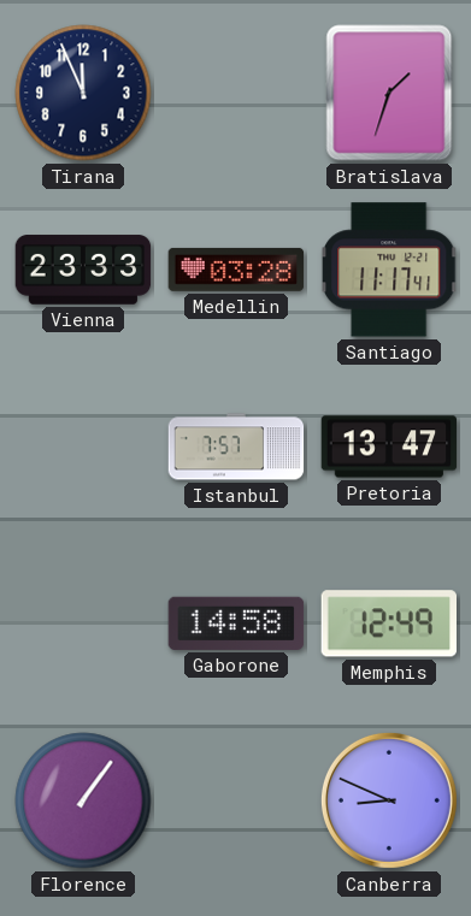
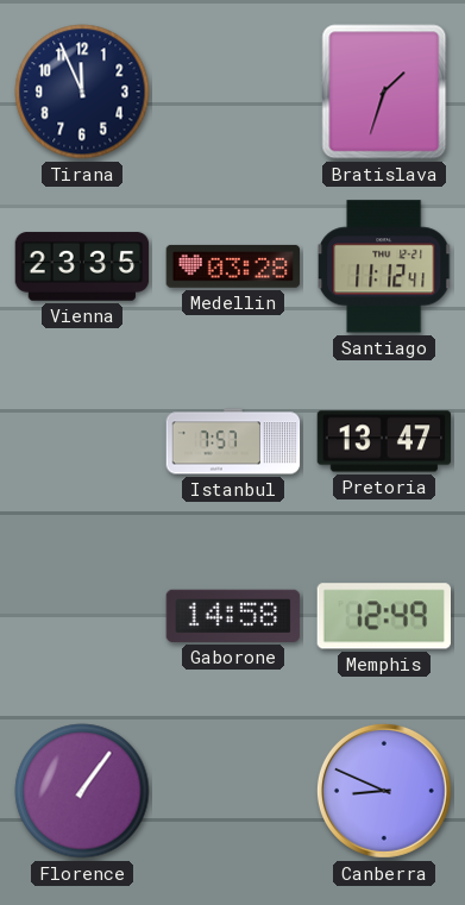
Vienna: 23:33 -> 23:35
Santiago: 11:17 -> 11:12
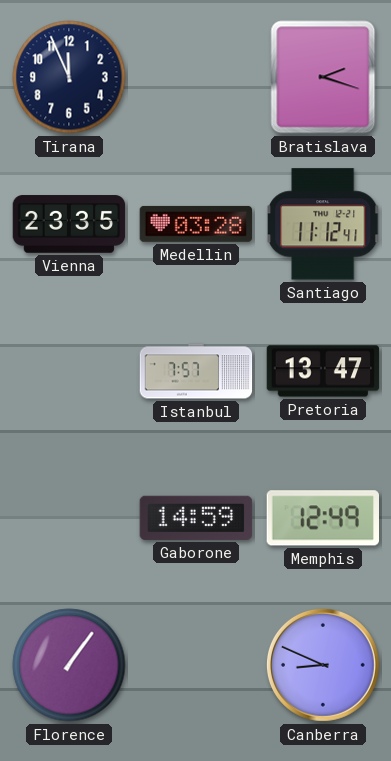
Bratislava: 1:33 -> 2:18
Gaborone: 14:58 -> 14:59
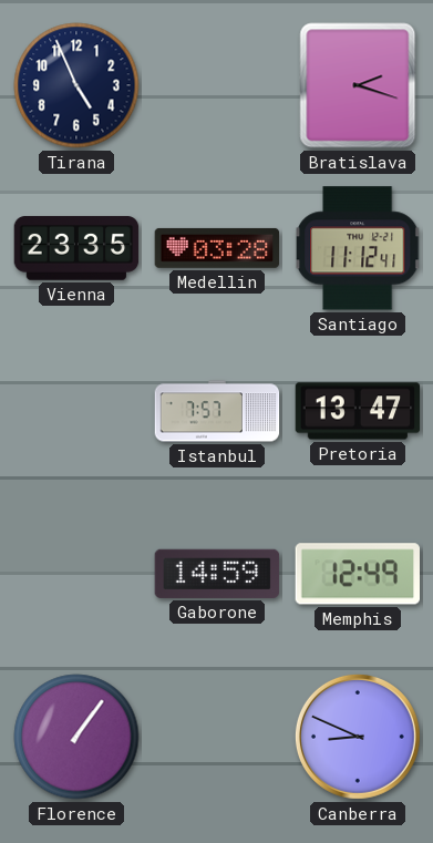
Tirana: 11:56 -> 4:56
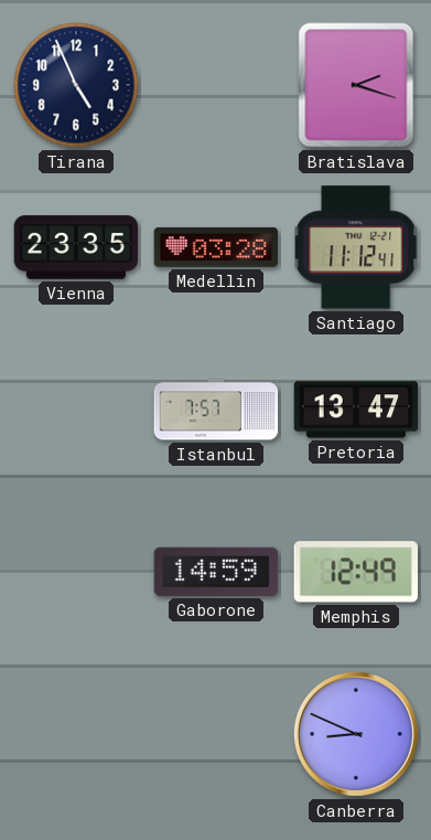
Florence: 1:06 -> none
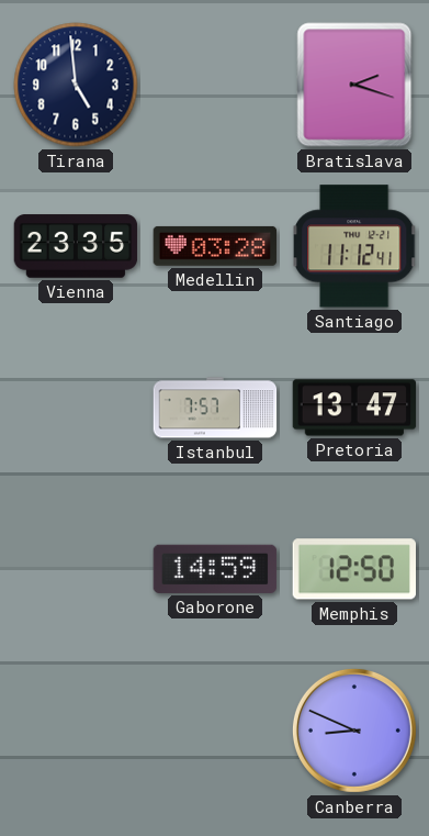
Tirana: 4:56 -> 4:59
Memphis: 12:49 -> 12:50
